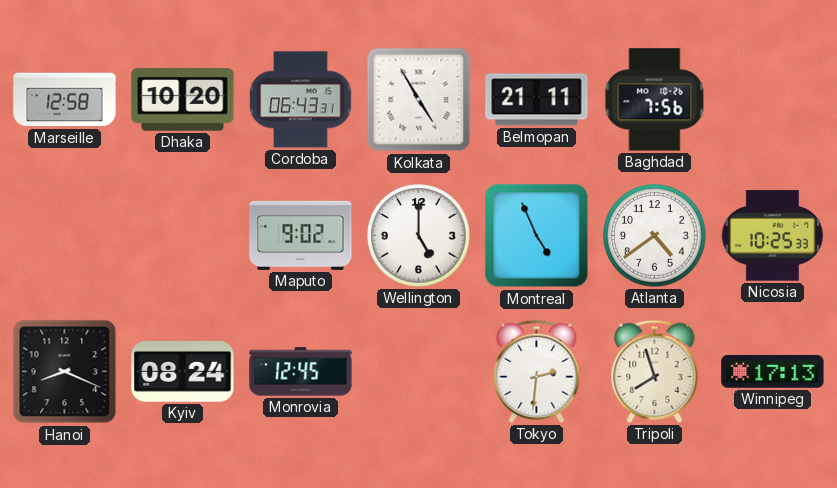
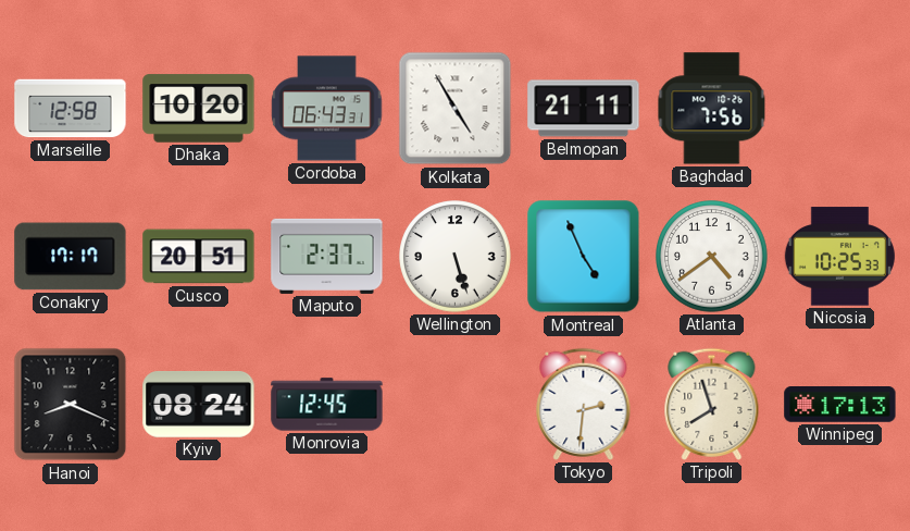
Conakry: none -> 17:17
Cusco: none -> 20:51
Maputo: 9:02 -> 2:37
Wellington: 5:00 -> 5:27
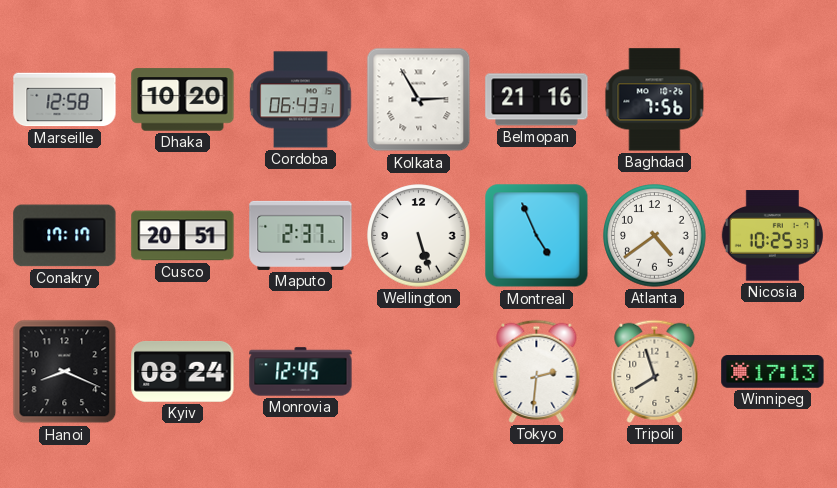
Kolkata: 4:55 -> 2:55
Belmopan: 21:11 -> 21:16
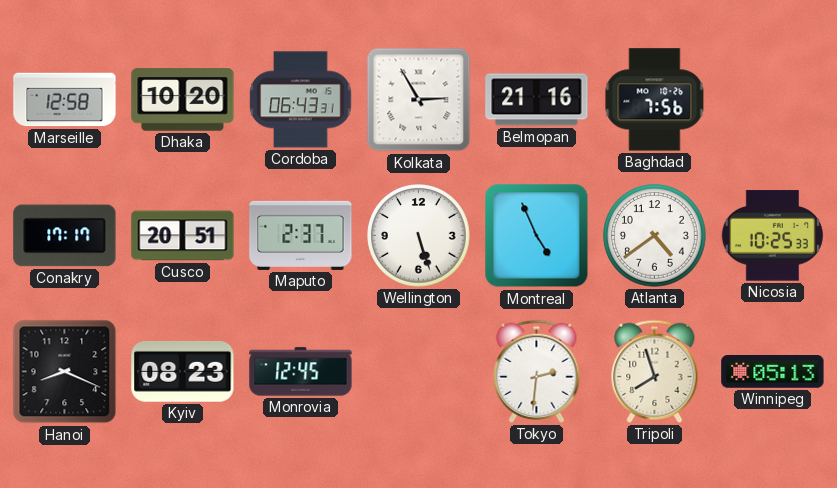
Kyiv: 08:24 -> 08:23
Winnipeg: 17:13 -> 05:13
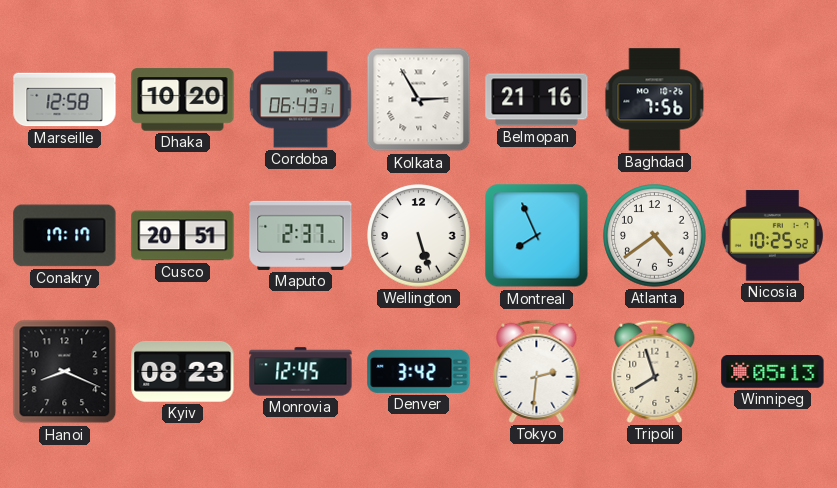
Montreal: 4:56 -> 7:56
Nicosia: 10:25:33 -> 10:25:52
Denver: none -> 3:42
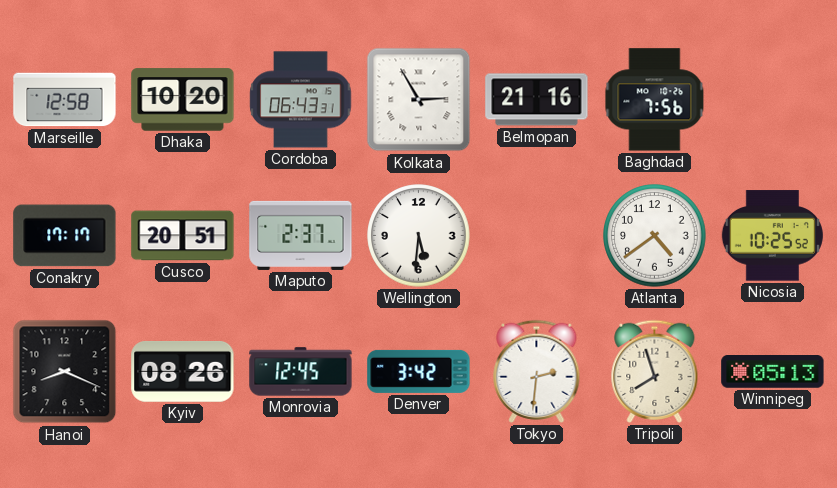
Wellington: 5:27 -> 5:31
Montreal: 7:56 -> none
Kyiv: 08:23 -> 08:26
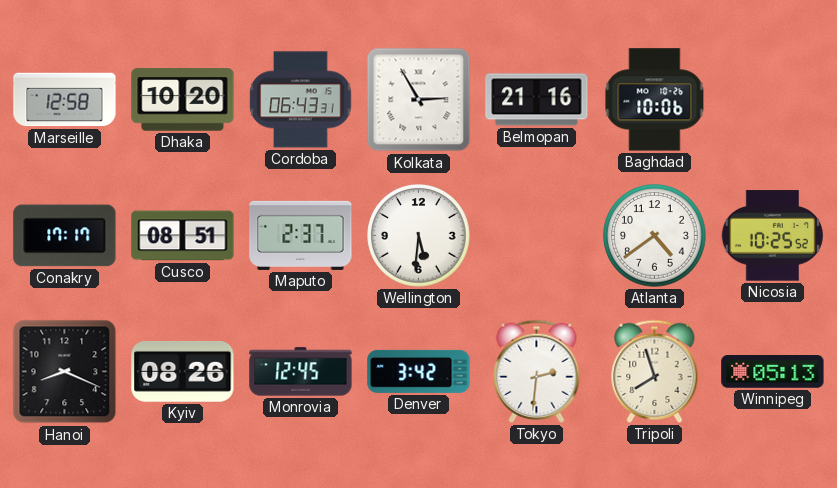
Baghdad: 7:56 -> 10:06
Cusco: 20:51 -> 08:51
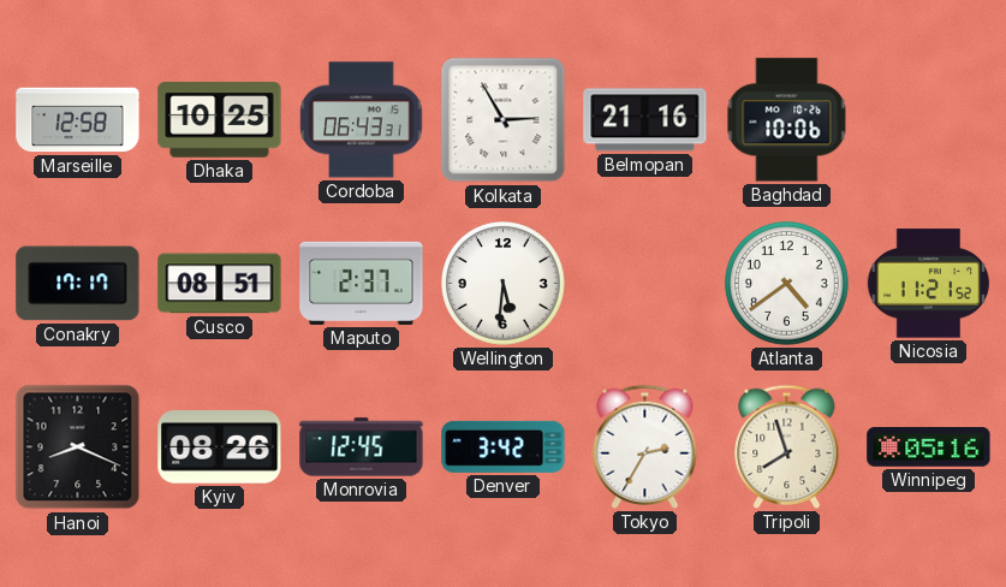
Dhaka: 10:20 -> 10:25
Nicosia: 10:25 -> 11:21
Tokyo: 2:31 -> 2:35
Winnipeg: 05:13 -> 05:16
